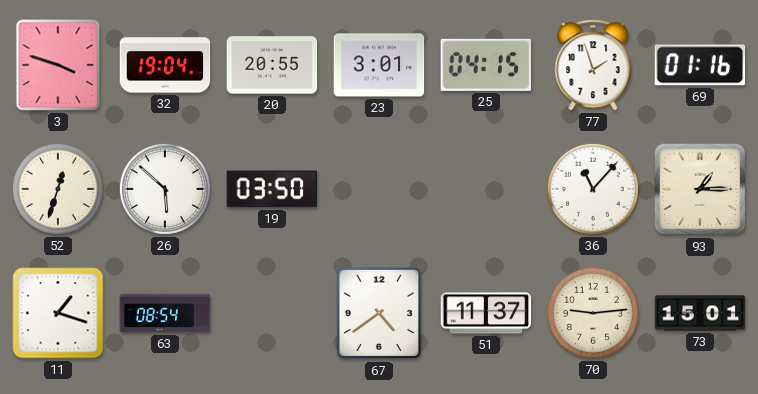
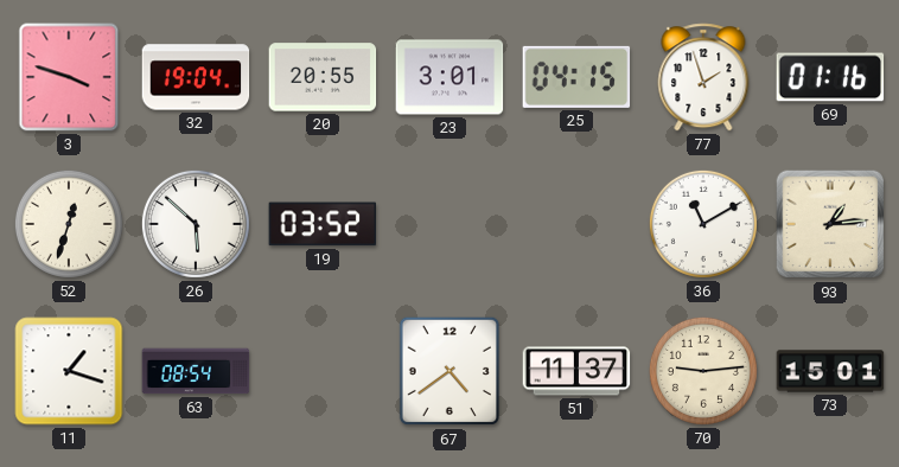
19: 03:50 -> 03:52
36: 11:07 -> 11:10
93: 1:15 -> 1:14
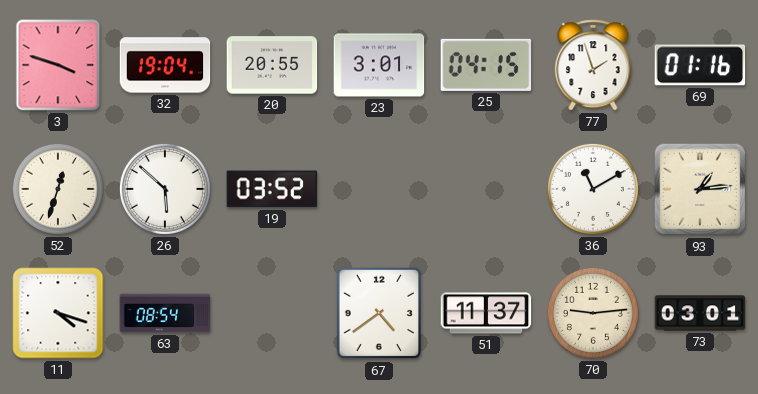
11: 1:18 -> 4:18
73: 15:01 -> 03:01
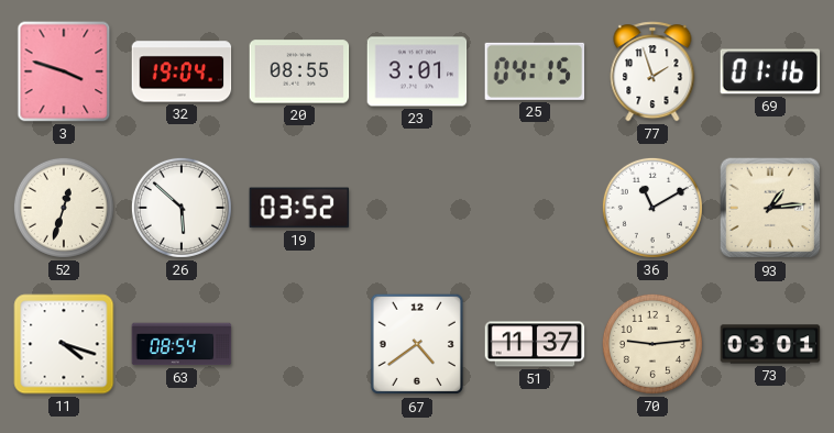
20: 20:55 -> 08:55
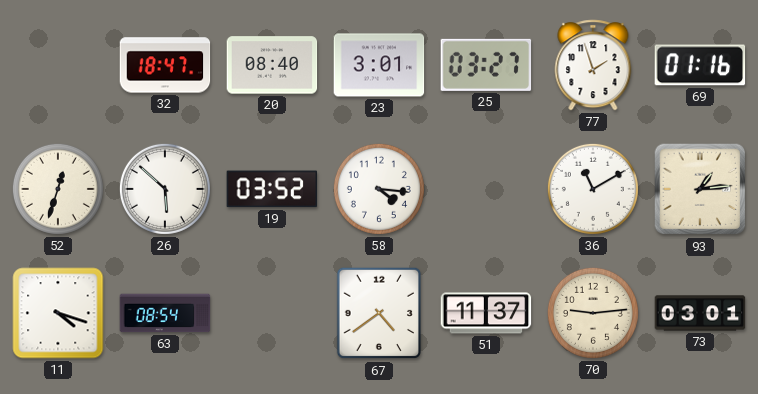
3: 3:48 -> none
32: 19:04 -> 18:47
20: 08:55 -> 08:40
25: 04:15 -> 03:27
58: none -> 4:16
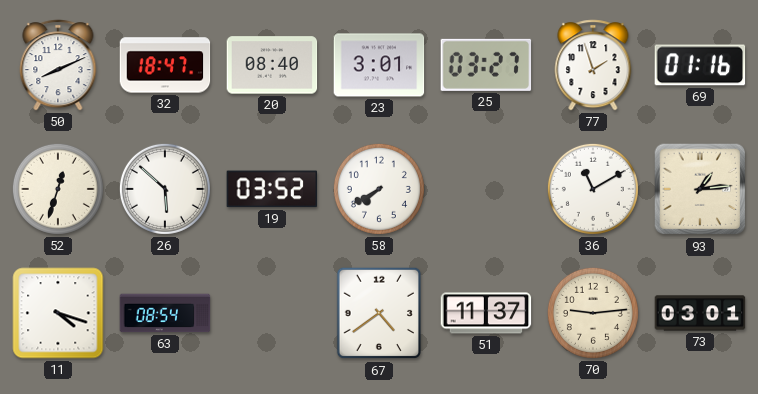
50: none -> 8:11
58: 4:16 -> 7:40
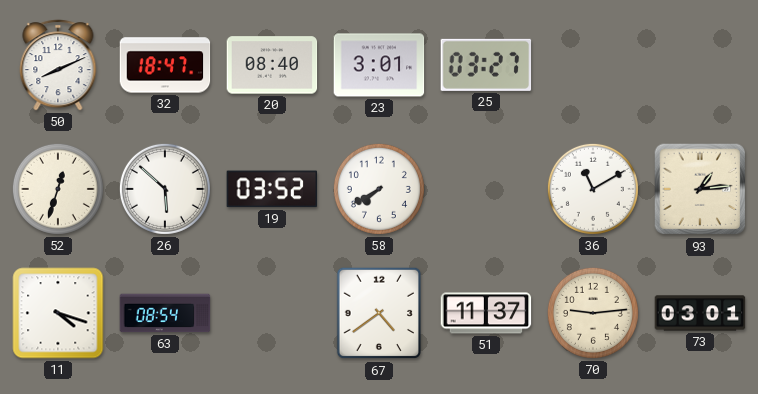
77: 1:57 -> none
69: 01:16 -> none
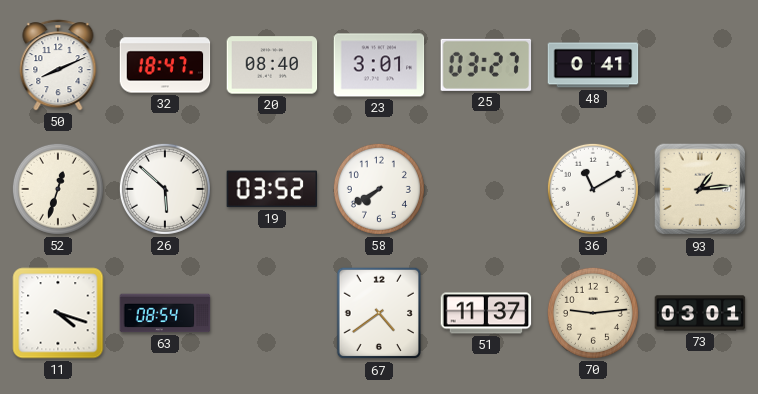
48: none -> 0:41
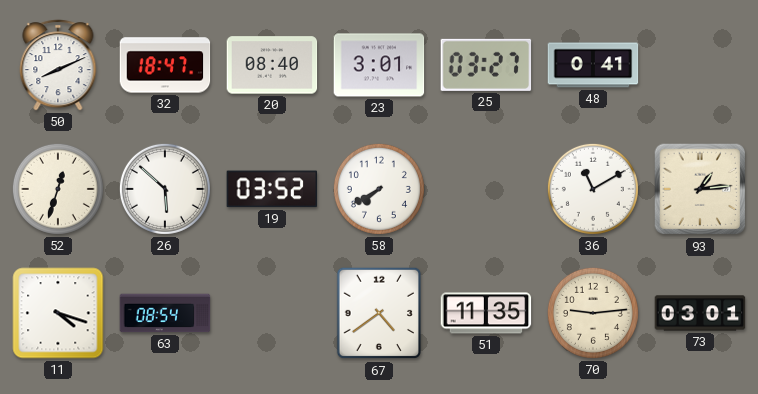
51: 11:37 -> 11:35
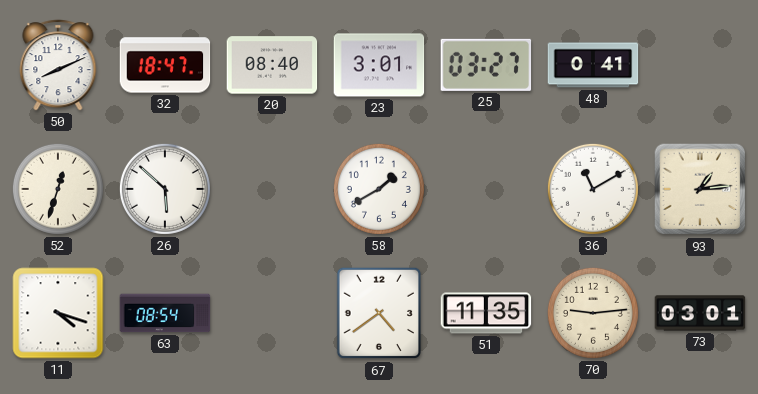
19: 03:52 -> none
58: 7:40 -> 1:40
